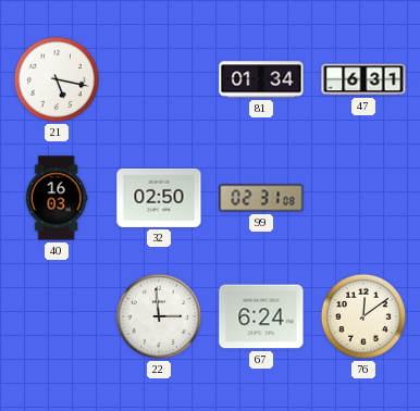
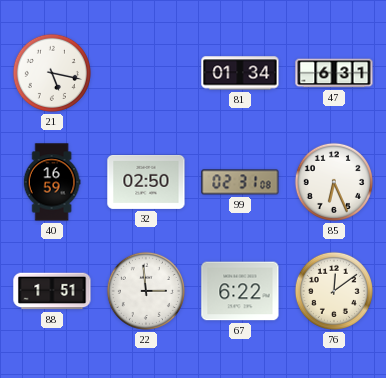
40: 16:03 -> 16:59
85: none -> 6:26
88: none -> 1:51
67: 6:24 -> 6:22
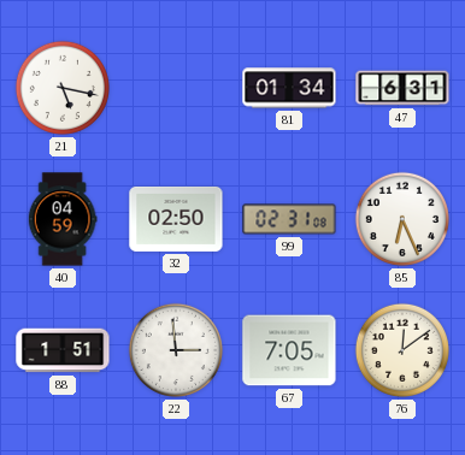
40: 16:59 -> 04:59
67: 6:22 -> 7:05
